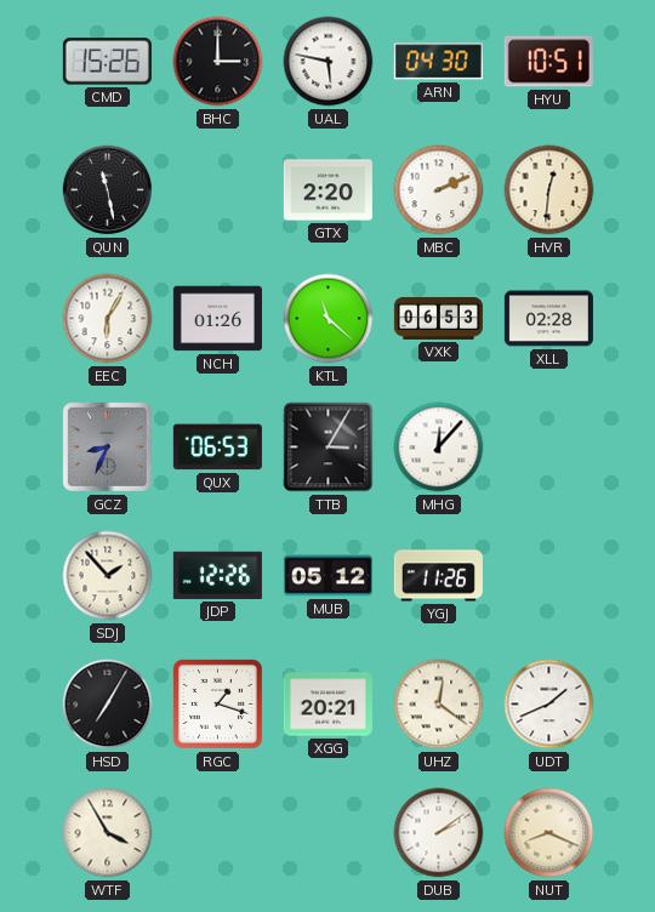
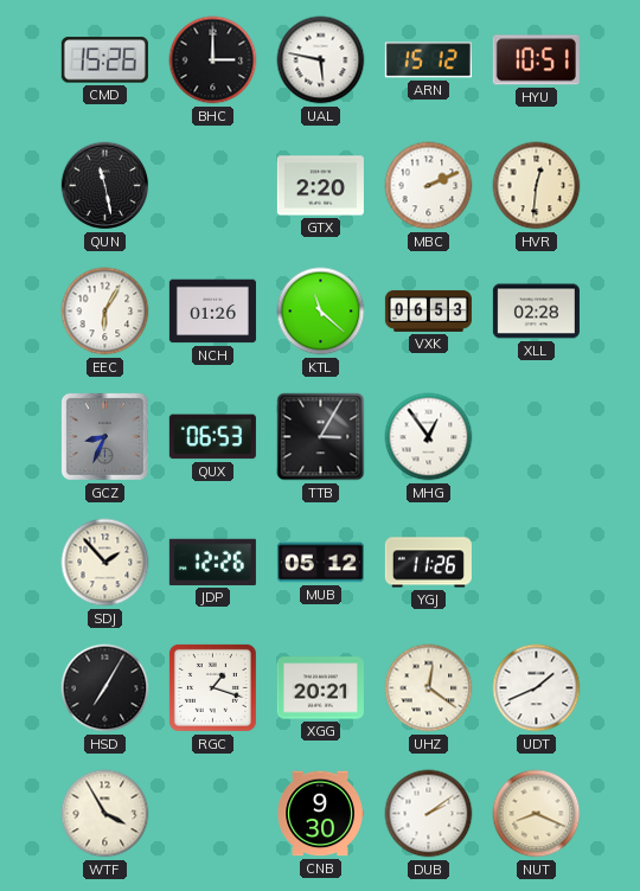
ARN: 04:30 -> 15:12
MHG: 12:07 -> 12:54
CNB: none -> 9:30
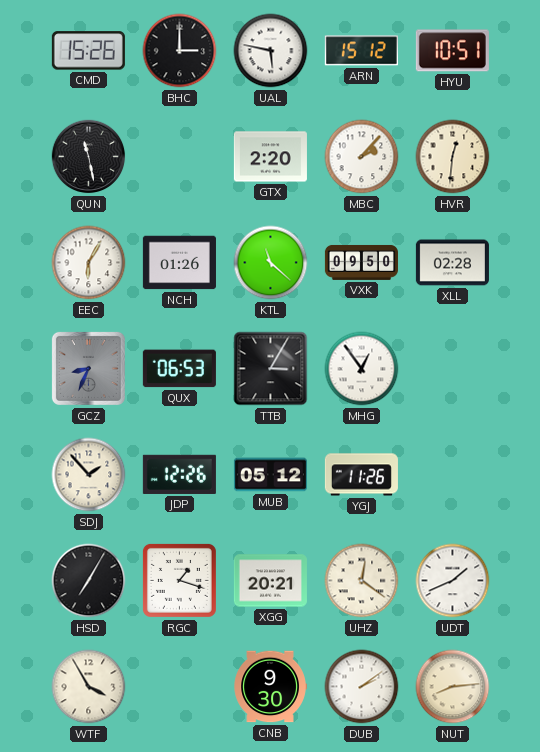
MBC: 2:11 -> 2:07
VXK: 06:53 -> 09:50
NUT: 8:19 -> 8:14
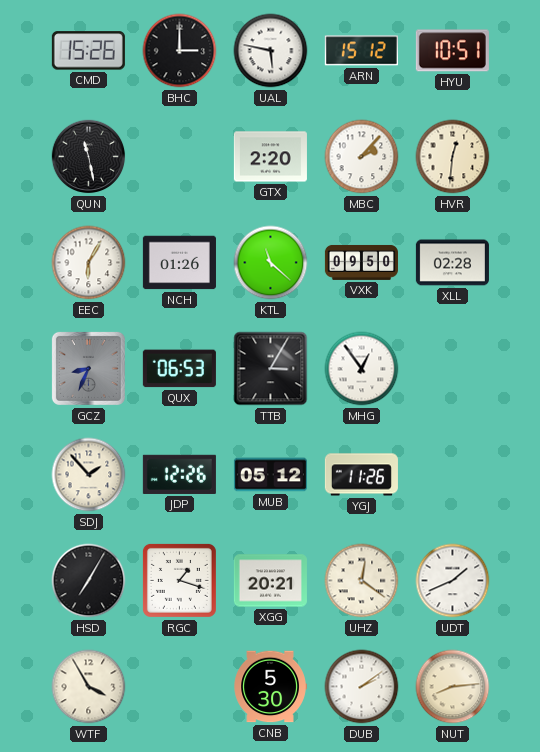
CNB: 9:30 -> 5:30
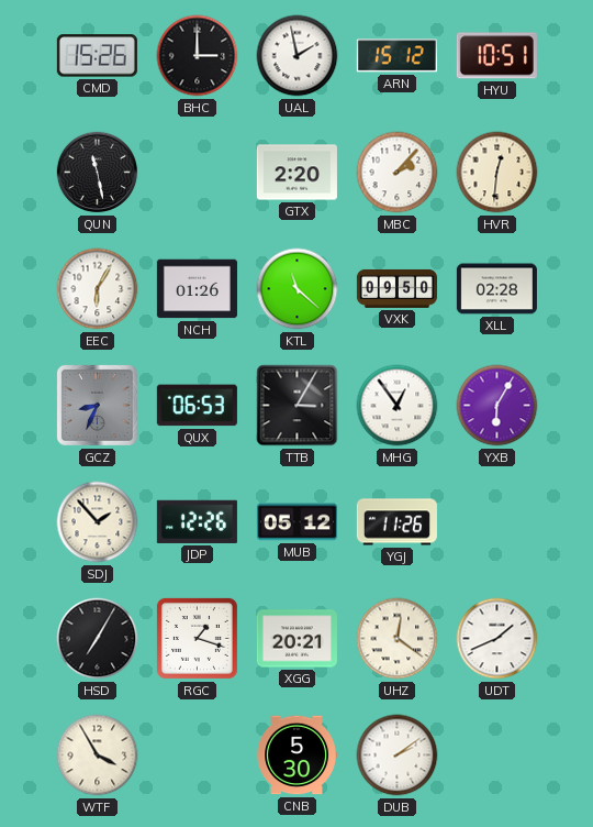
UAL: 5:47 -> 1:58
YXB: none -> 6:05
NUT: 8:14 -> none
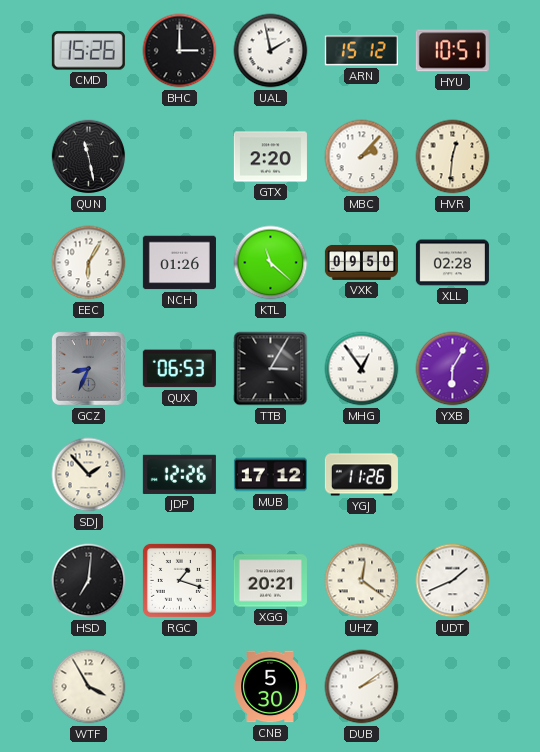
MUB: 05:12 -> 17:12
HSD: 7:05 -> 7:01
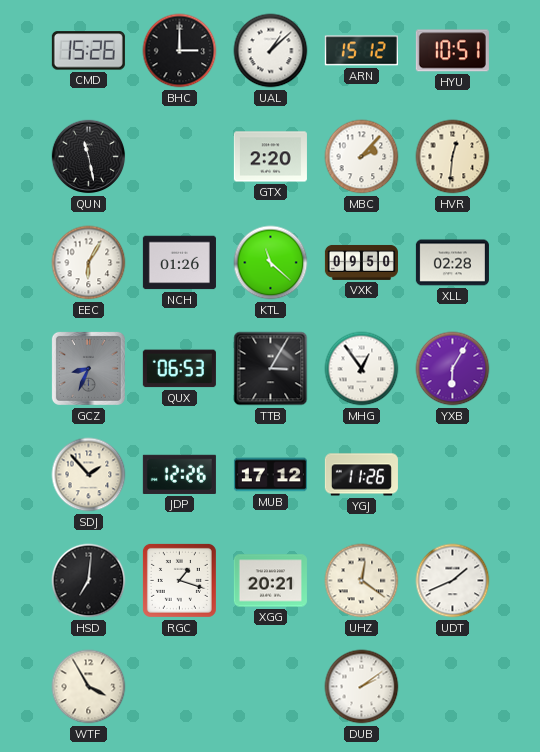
UAL: 1:58 -> 1:08
CNB: 5:30 -> none
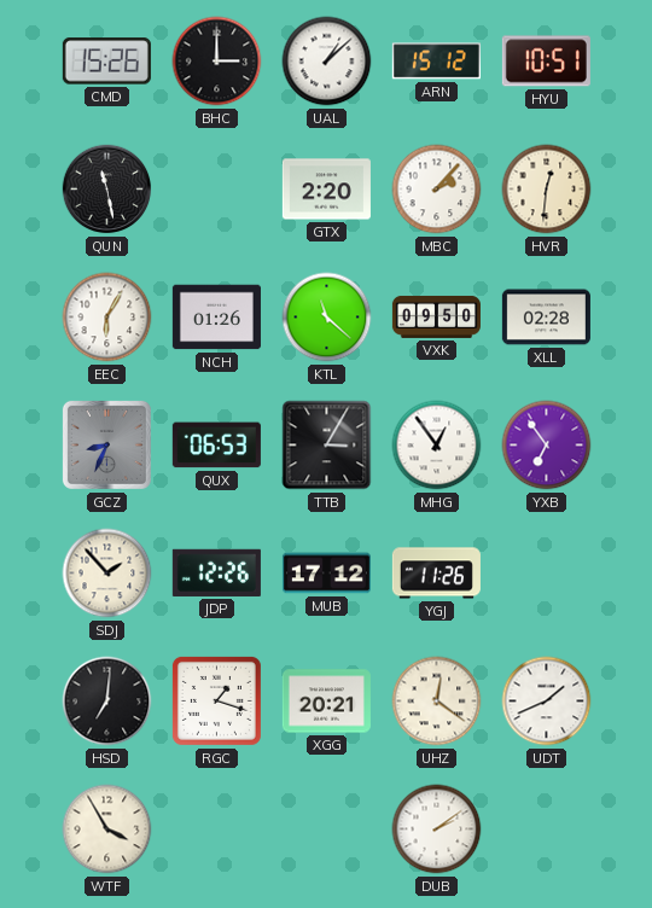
YXB: 6:05 -> 6:54
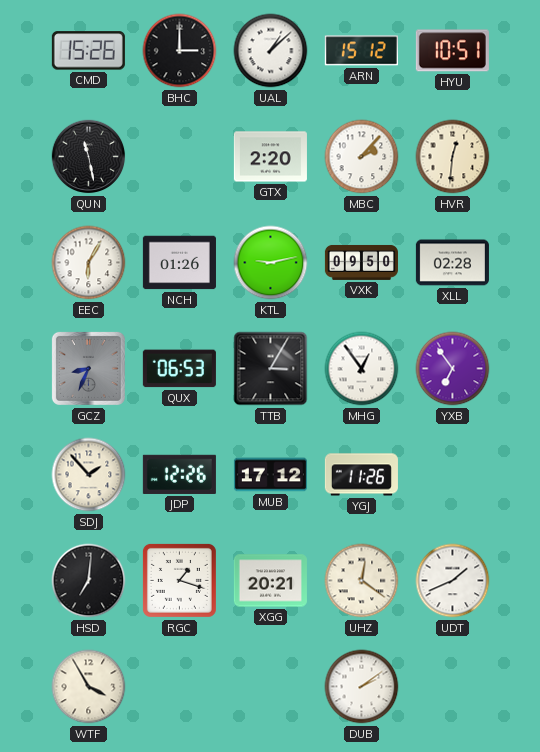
KTL: 11:22 -> 9:13
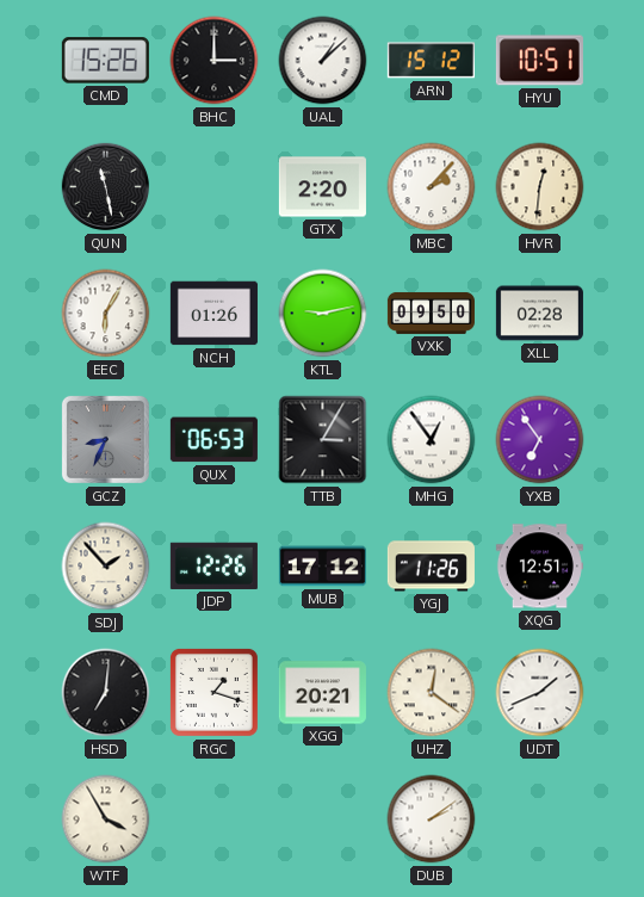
XQG: none -> 12:51
